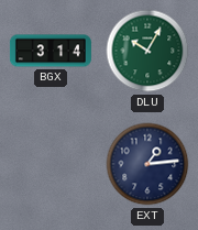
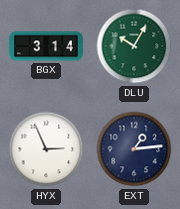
HYX: none -> 2:56
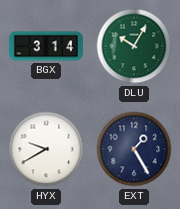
HYX: 2:56 -> 9:40
EXT: 1:14 -> 1:25
